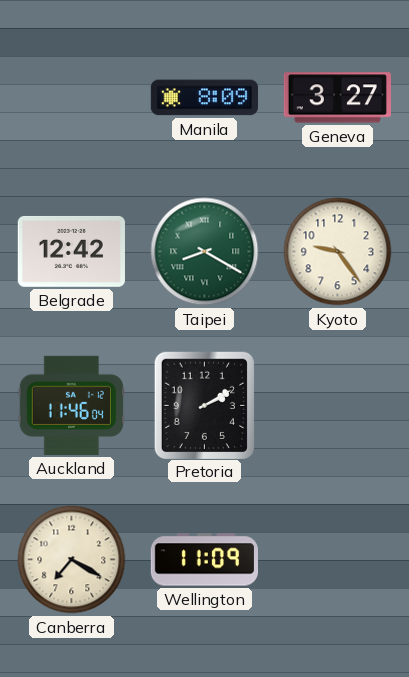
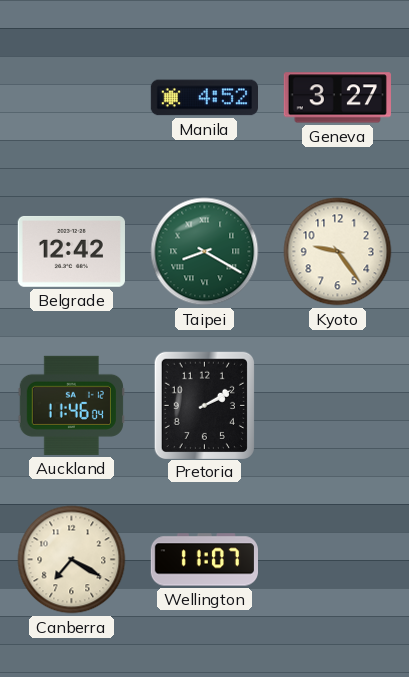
Manila: 8:09 -> 4:52
Wellington: 11:09 -> 11:07
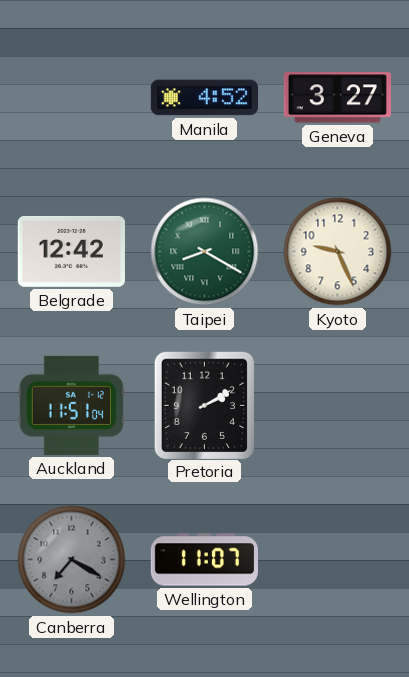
Kyoto: 9:24 -> 9:26
Auckland: 11:46 -> 11:51
Canberra dial: cream -> grey
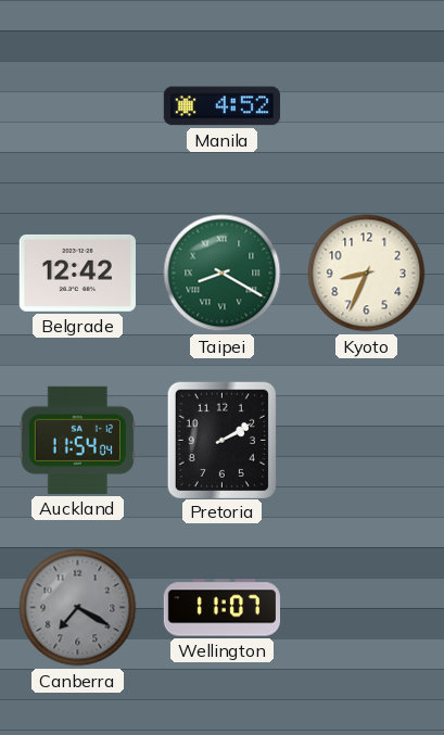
Geneva: 3:27 -> none
Kyoto: 9:26 -> 8:34
Auckland: 11:51 -> 11:54
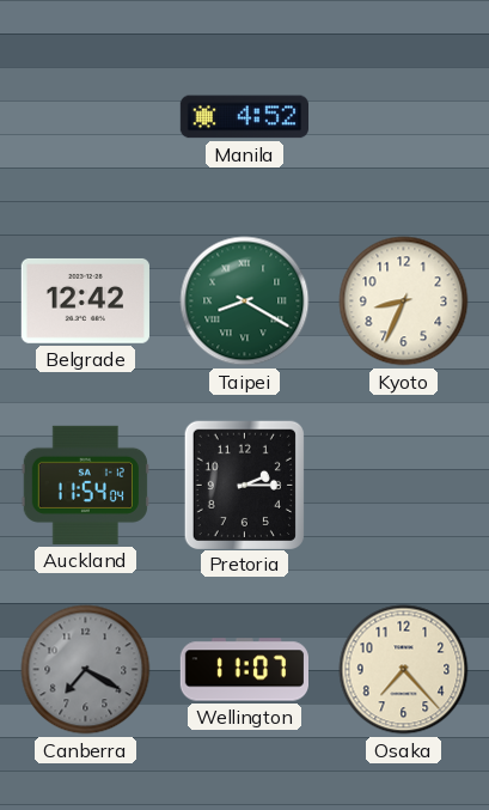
Pretoria: 2:10 -> 2:15
Osaka: none -> 7:23
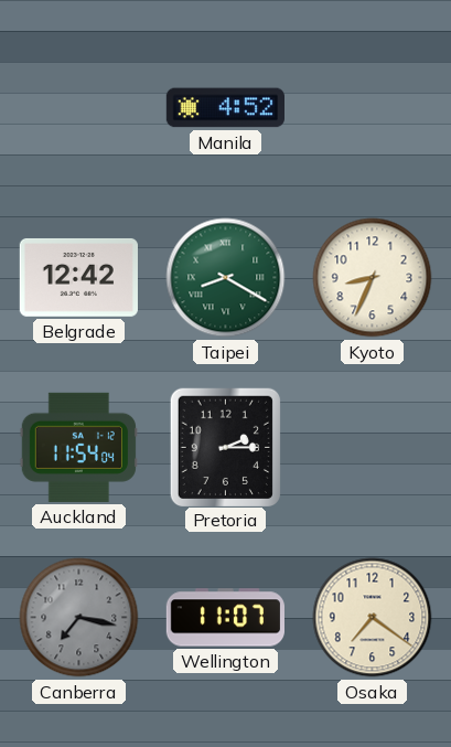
Canberra: 7:20 -> 7:17
Osaka: 7:23 -> 7:21
